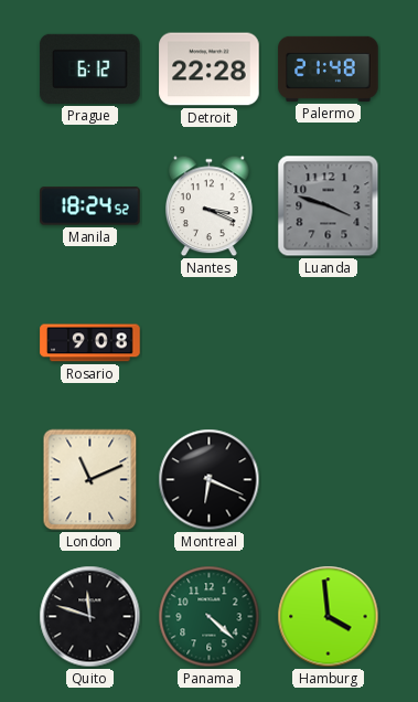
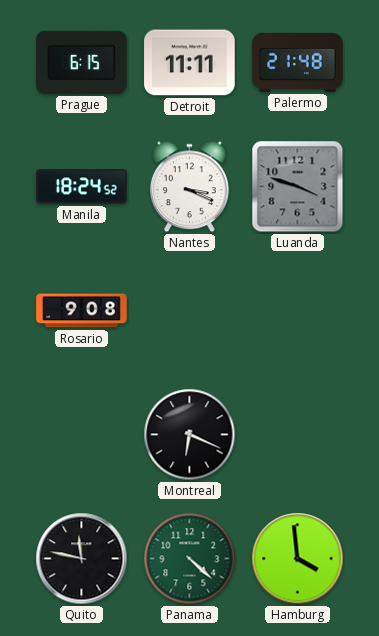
Prague: 6:12 -> 6:15
Detroit: 22:28 -> 11:11
London: 11:11 -> none
Quito: 11:48 -> 11:47
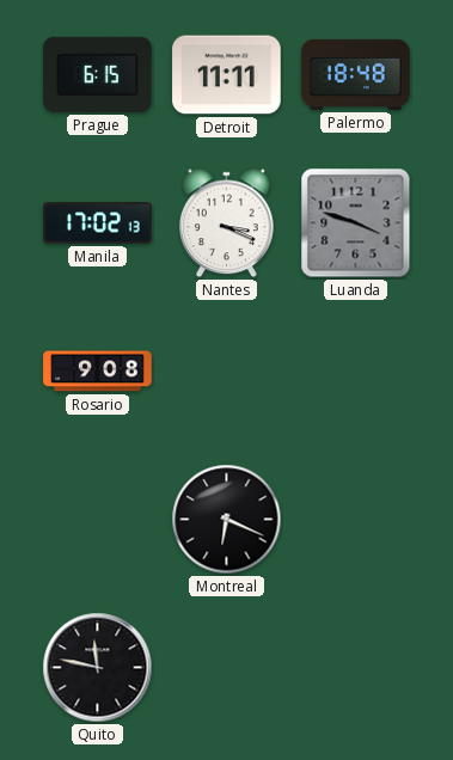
Palermo: 21:48 -> 18:48
Manila: 18:24 -> 17:02
Panama: 4:22 -> none
Hamburg: 3:59 -> none
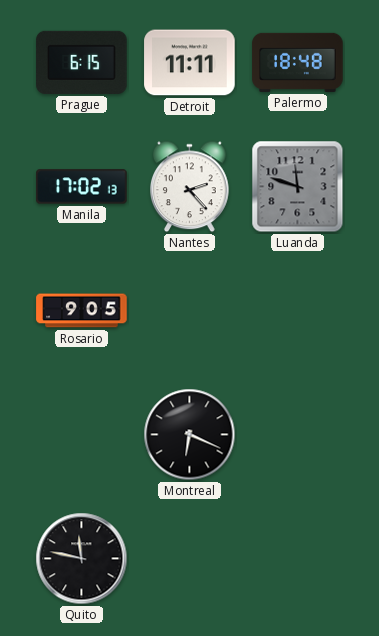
Nantes: 3:19 -> 2:23
Luanda: 3:48 -> 11:48
Rosario: 9:08 -> 9:05
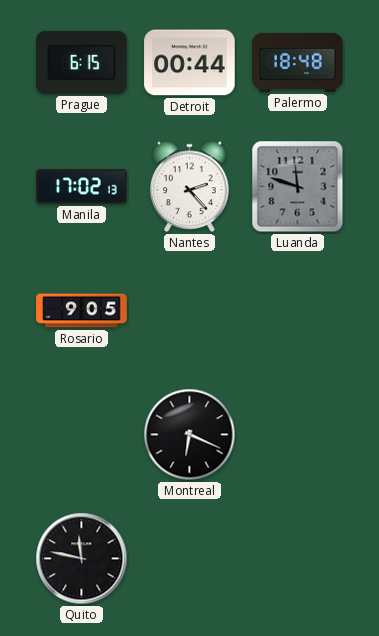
Detroit: 11:11 -> 00:44
